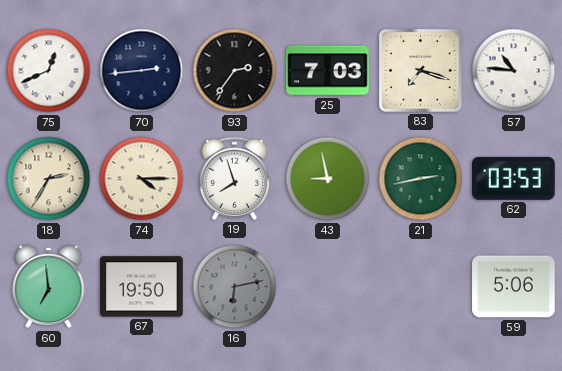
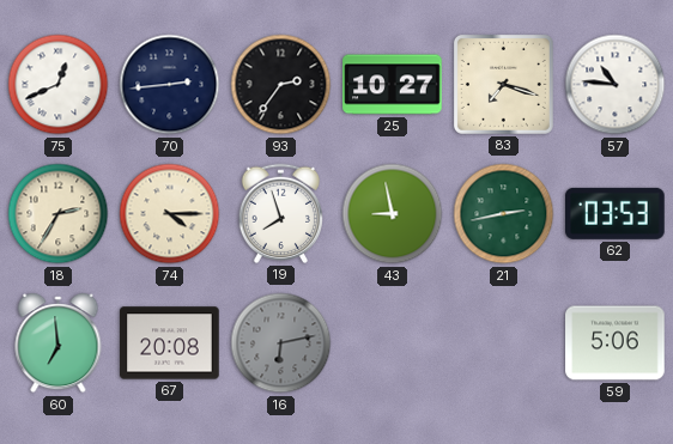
25: 7:03 -> 10:27
67: 19:50 -> 20:08
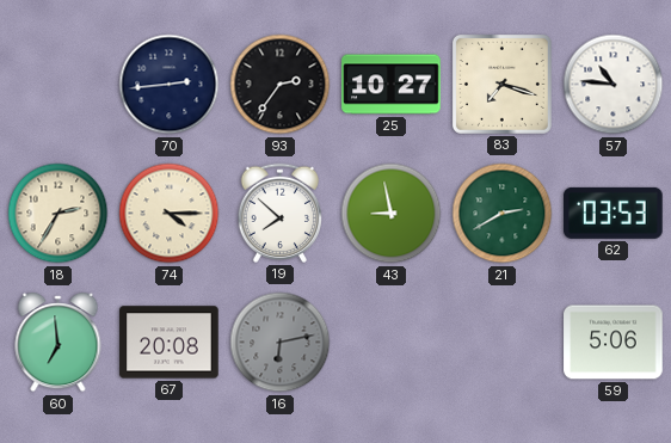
75: 12:41 -> none
19: 7:57 -> 7:52
21: 2:43 -> 2:40
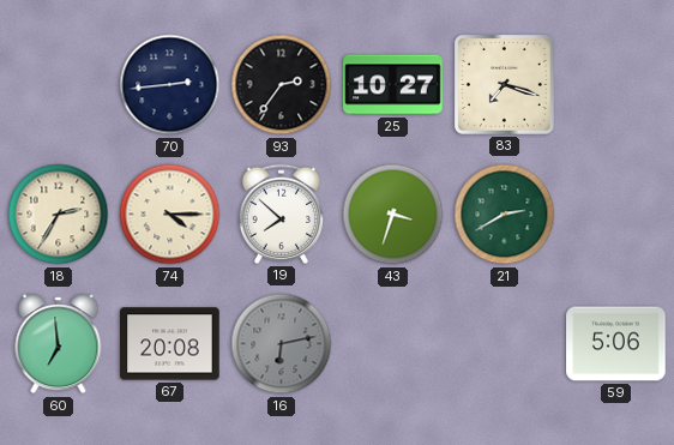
57: 10:46 -> none
43: 8:58 -> 3:33
62: 03:53 -> none
